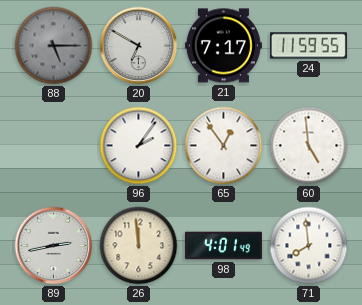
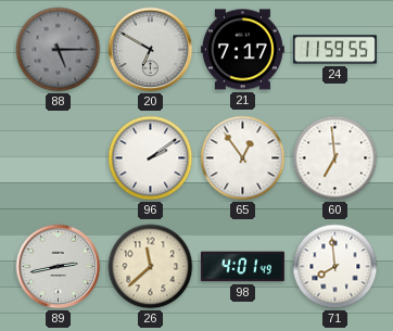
96: 2:06 -> 2:09
60: 4:59 -> 6:59
26: 11:59 -> 11:38
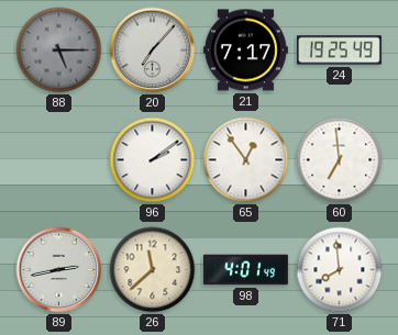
20: 6:50 -> 7:07
24: 11:59 -> 19:25
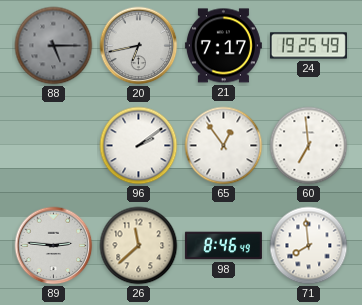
20: 7:07 -> 6:43
89: 2:43 -> 2:46
98: 4:01 -> 8:46
